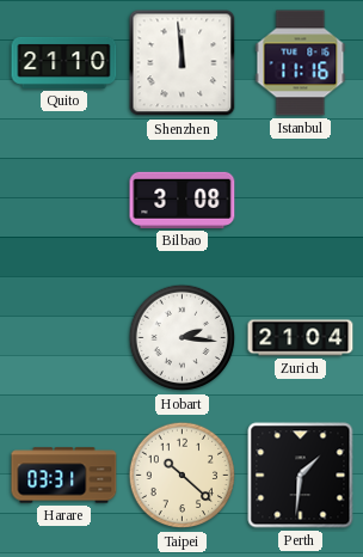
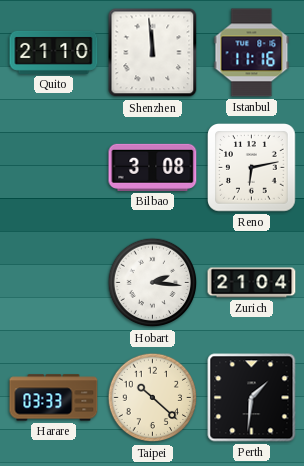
Reno: none -> 6:13
Harare: 03:31 -> 03:33
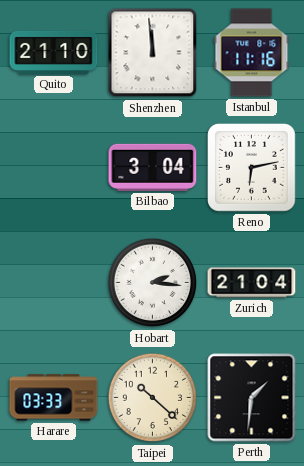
Bilbao: 3:08 -> 3:04
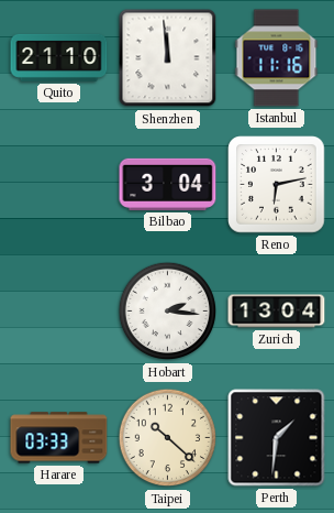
Zurich: 21:04 -> 13:04
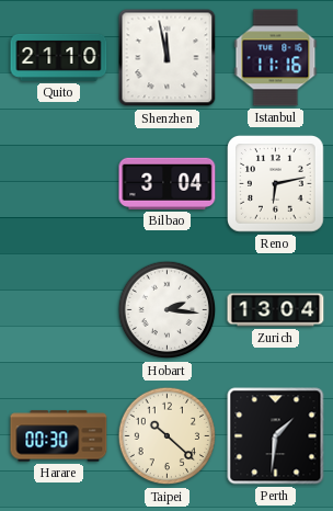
Shenzhen: 11:59 -> 11:58
Harare: 03:33 -> 00:30
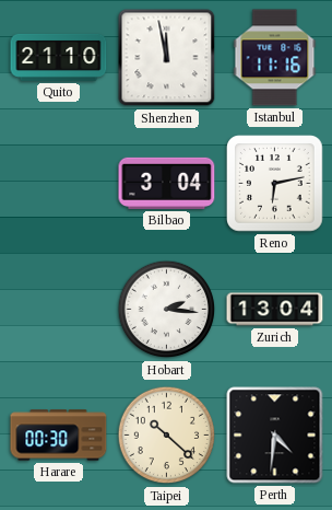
Perth: 1:31 -> 4:31
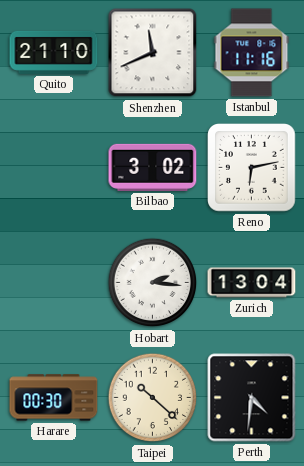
Shenzhen: 11:58 -> 11:41
Bilbao: 3:04 -> 3:02
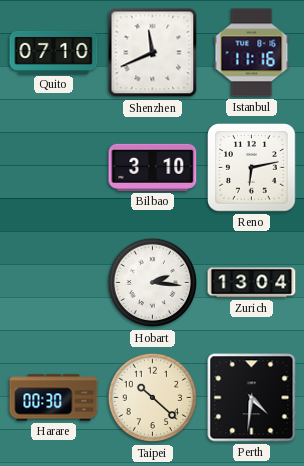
Quito: 21:10 -> 07:10
Bilbao: 3:02 -> 3:10
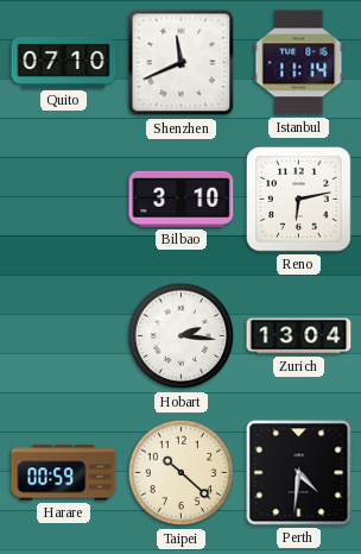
Istanbul: 11:16 -> 11:14
Harare: 00:30 -> 00:59
